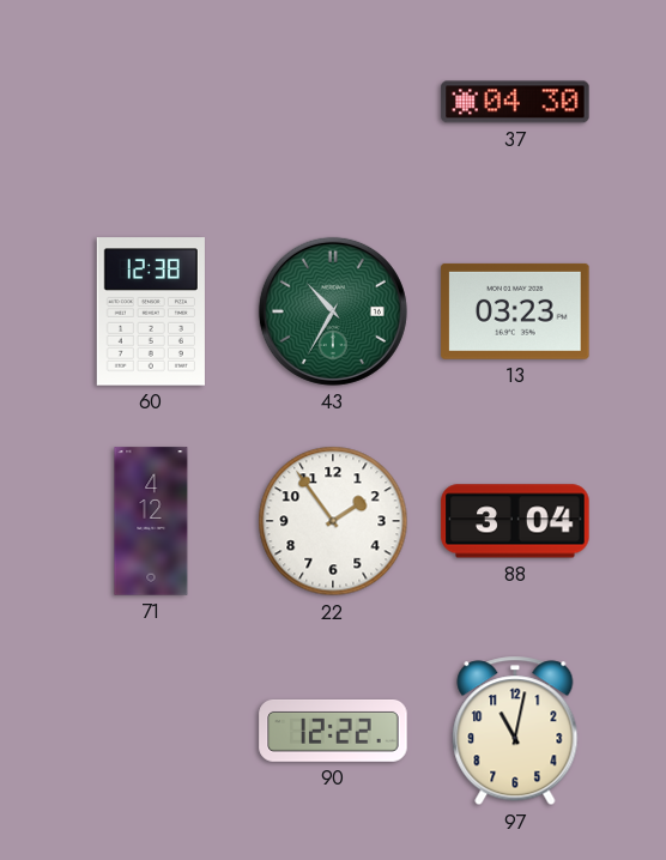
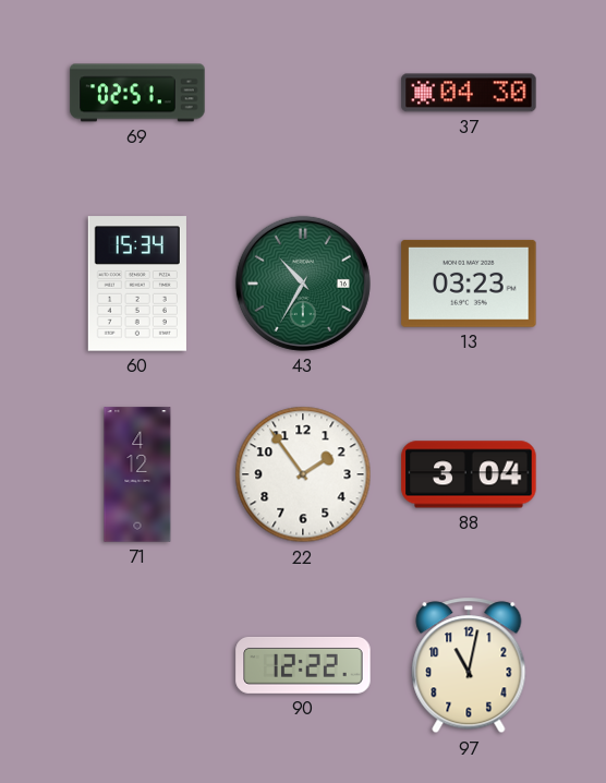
69: none -> 02:51
60: 12:38 -> 15:34
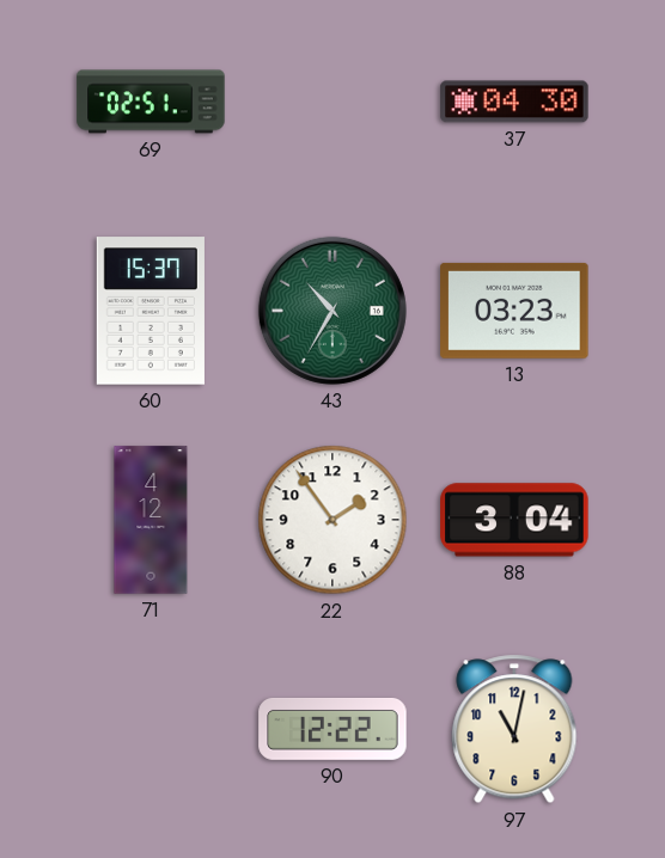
60: 15:34 -> 15:37
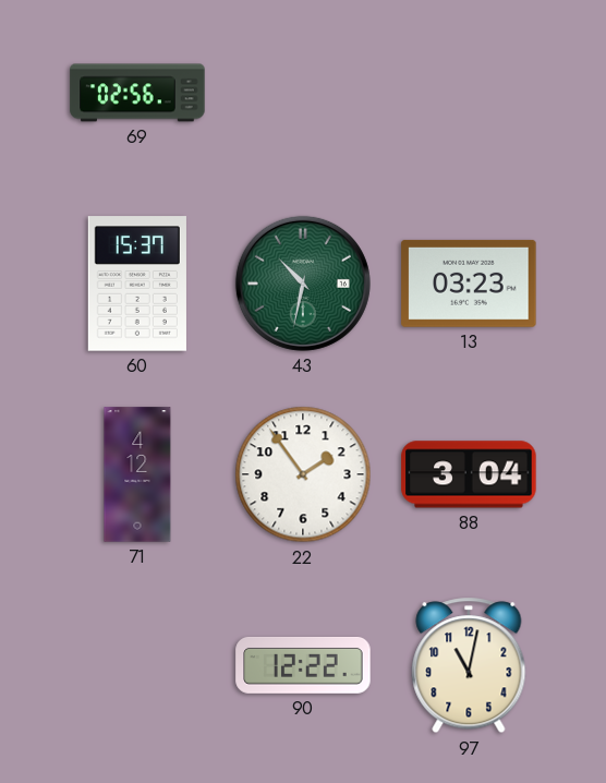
69: 02:51 -> 02:56
37: 04:30 -> none
43: 10:35 -> 10:32
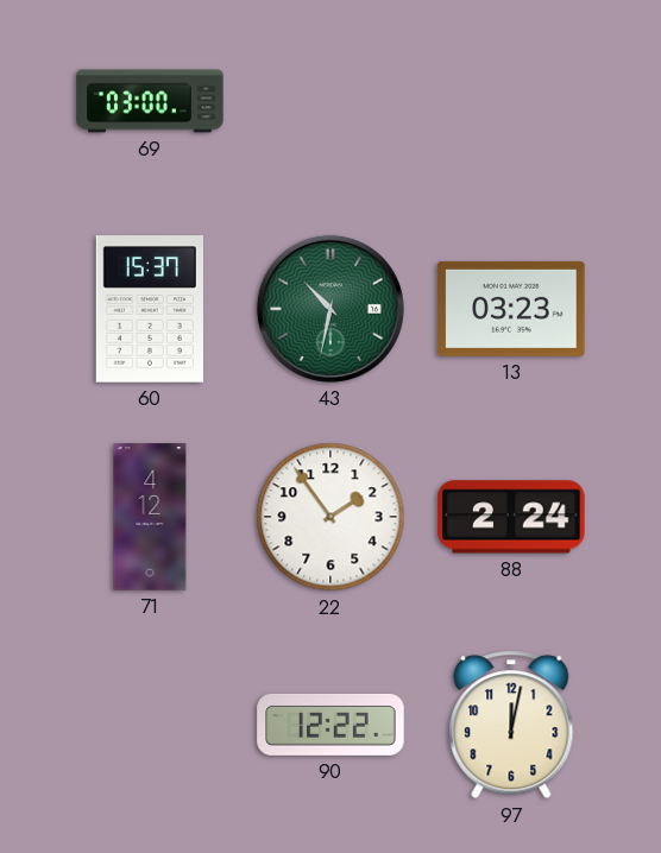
69: 02:56 -> 03:00
88: 3:04 -> 2:24
97: 11:02 -> 12:02
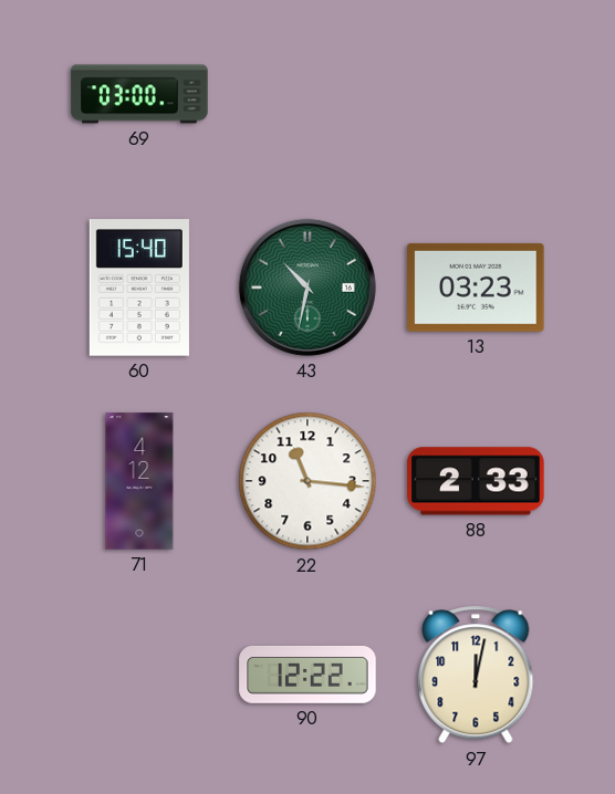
60: 15:37 -> 15:40
22: 1:54 -> 11:16
88: 2:24 -> 2:33
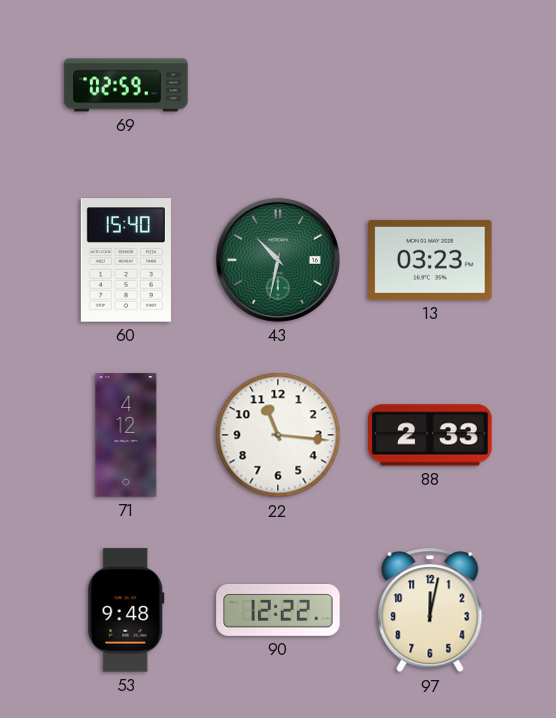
69: 03:00 -> 02:59
53: none -> 9:48
